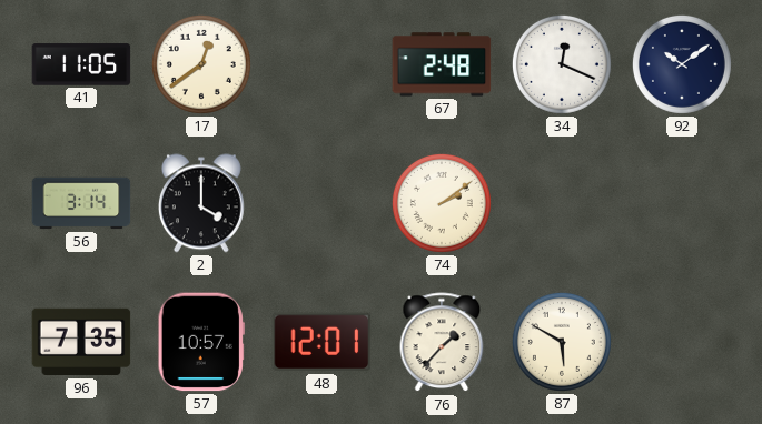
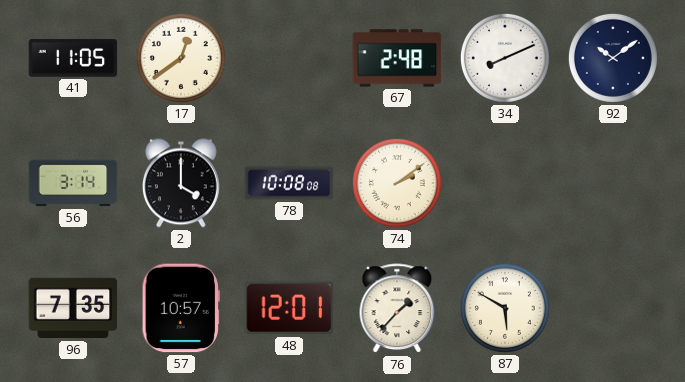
34: 12:19 -> 8:11
78: none -> 10:08
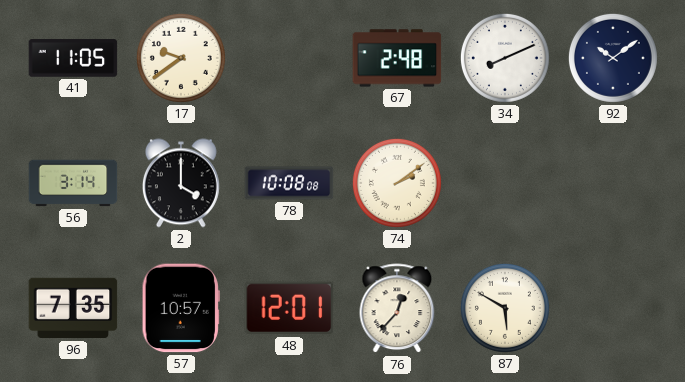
17: 12:39 -> 9:39
76: 1:37 -> 12:37
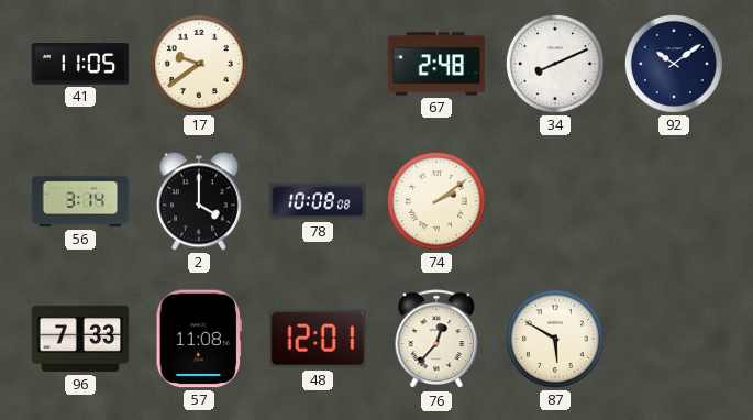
96: 7:35 -> 7:33
57: 10:57 -> 11:08
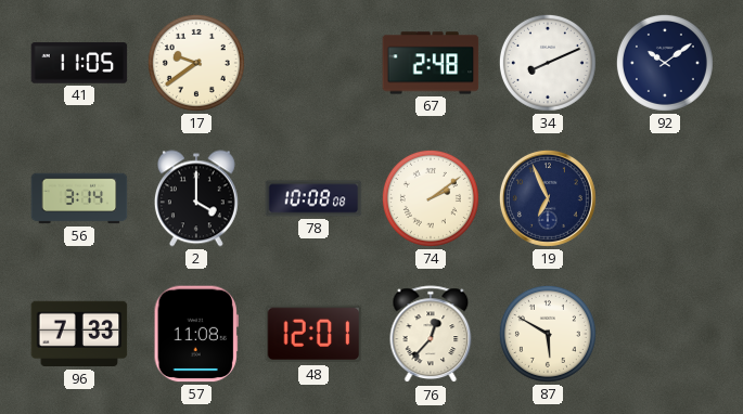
19: none -> 6:56
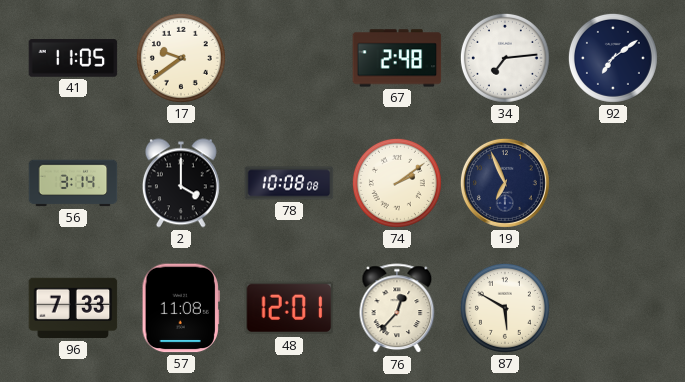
34: 8:11 -> 7:14
92: 10:09 -> 7:09
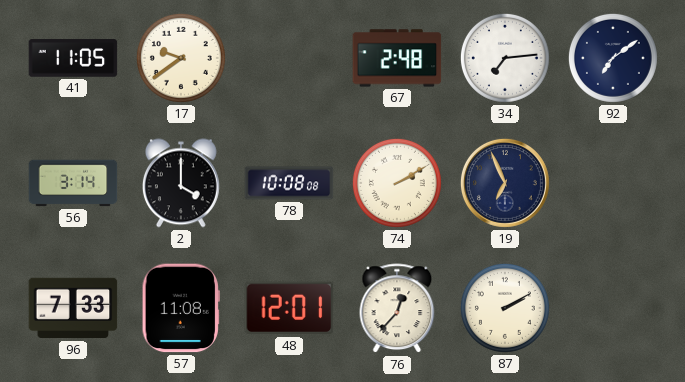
74: 2:09 -> 2:10
87: 5:50 -> 2:10
